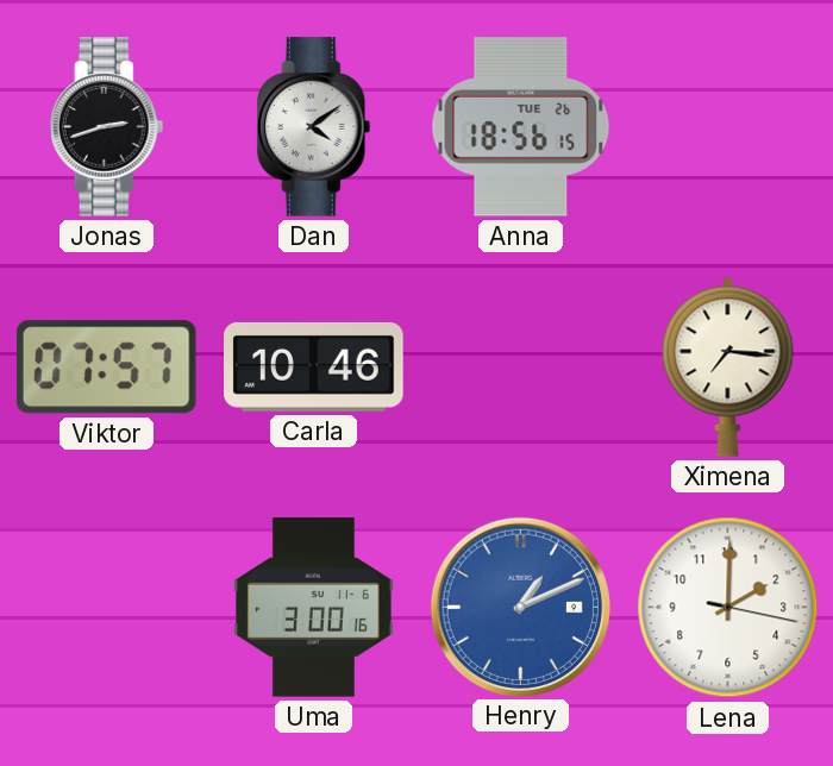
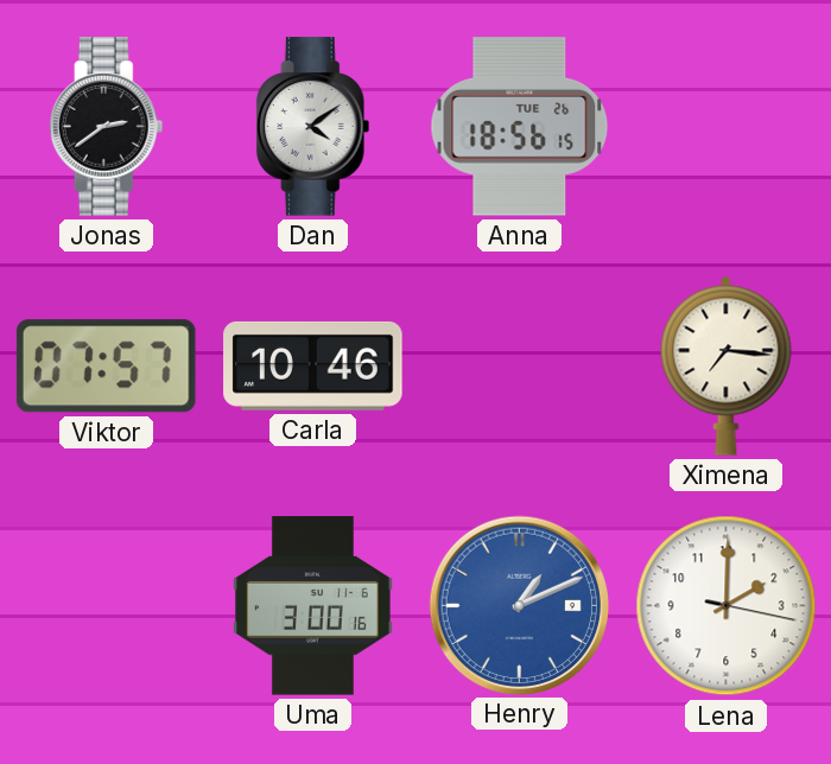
Jonas: 2:42 -> 2:39
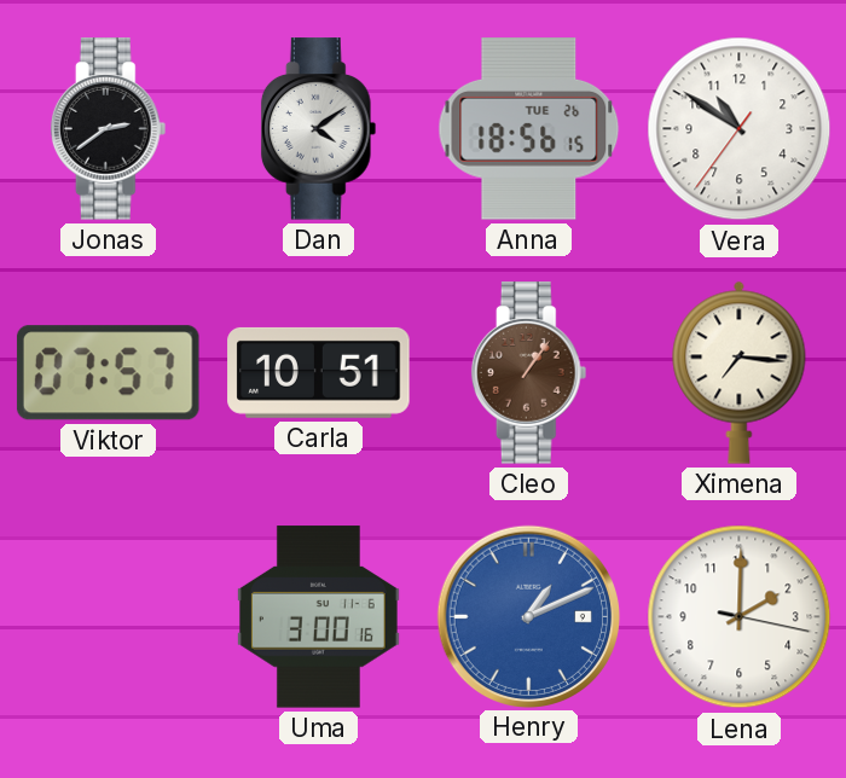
Vera: none -> 10:50
Carla: 10:46 -> 10:51
Cleo: none -> 1:06
